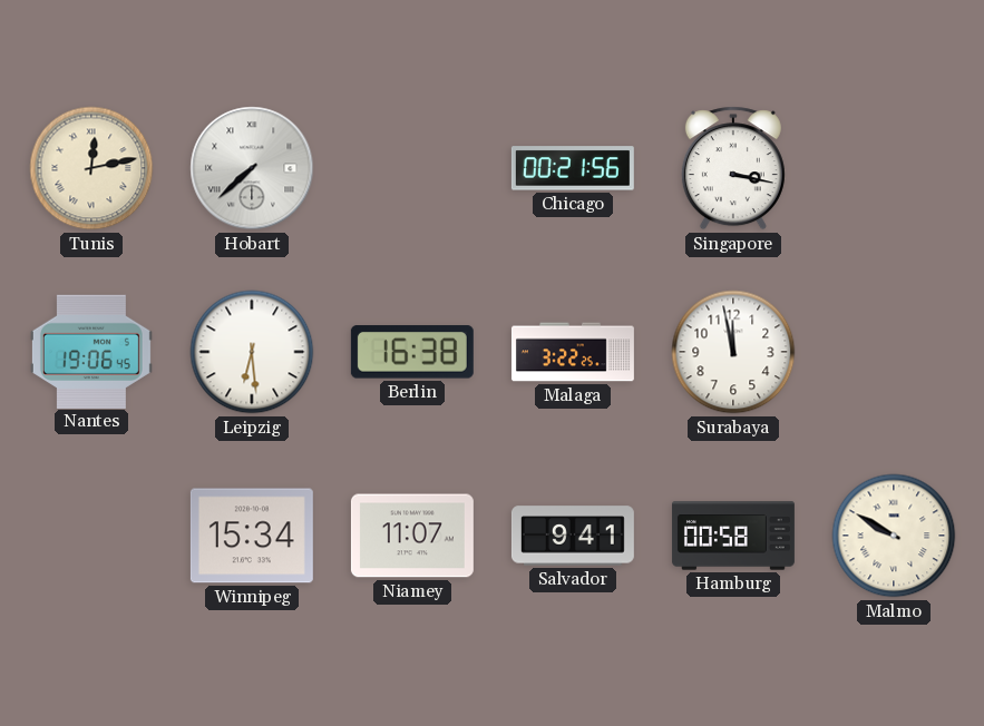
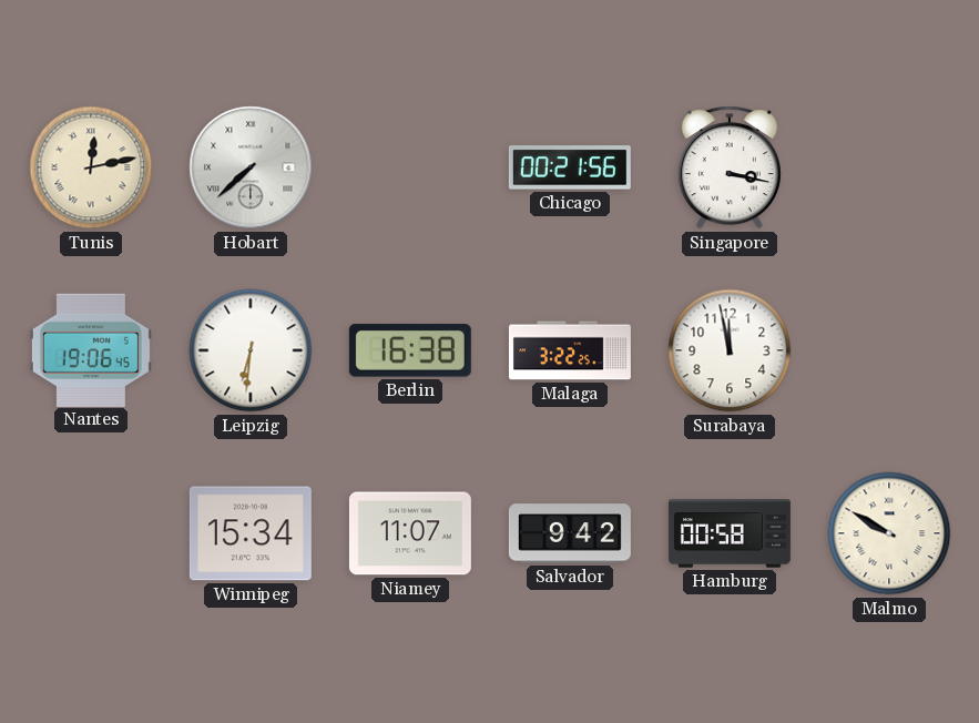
Leipzig: 6:29 -> 6:31
Salvador: 9:41 -> 9:42
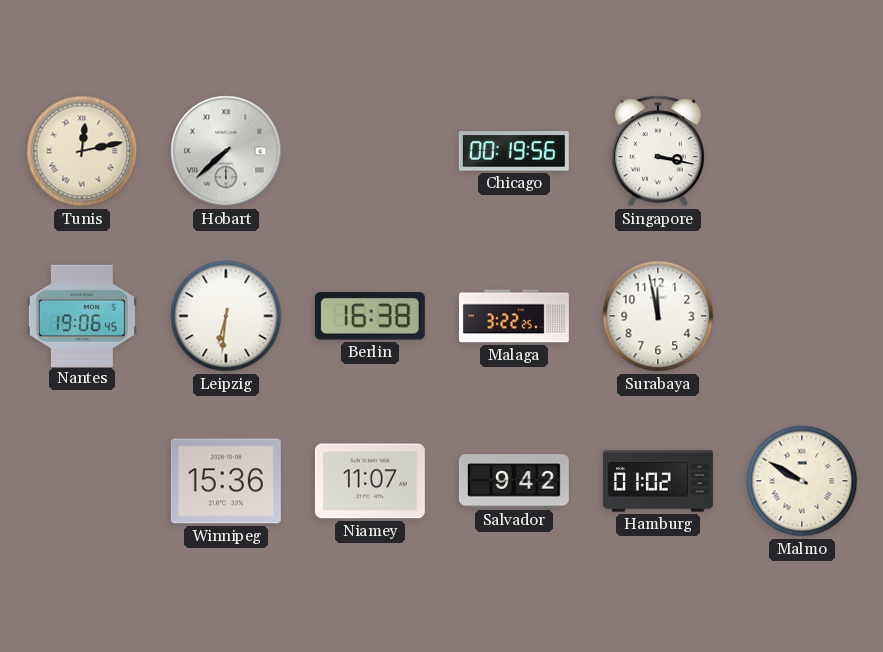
Chicago: 00:21 -> 00:19
Winnipeg: 15:34 -> 15:36
Hamburg: 00:58 -> 01:02
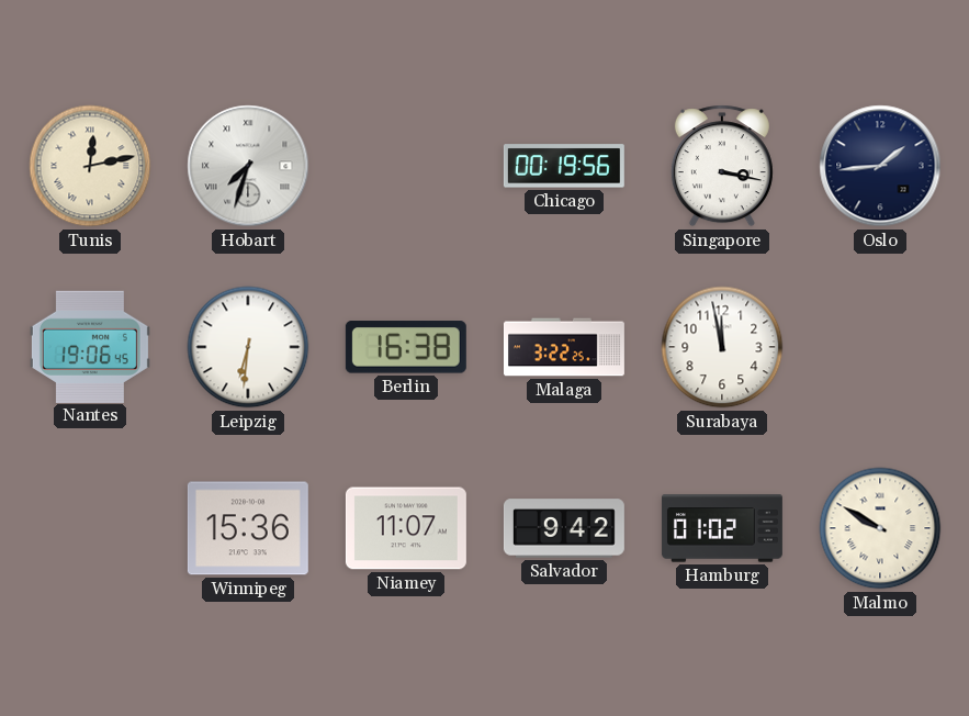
Hobart: 7:38 -> 7:33
Oslo: none -> 1:44
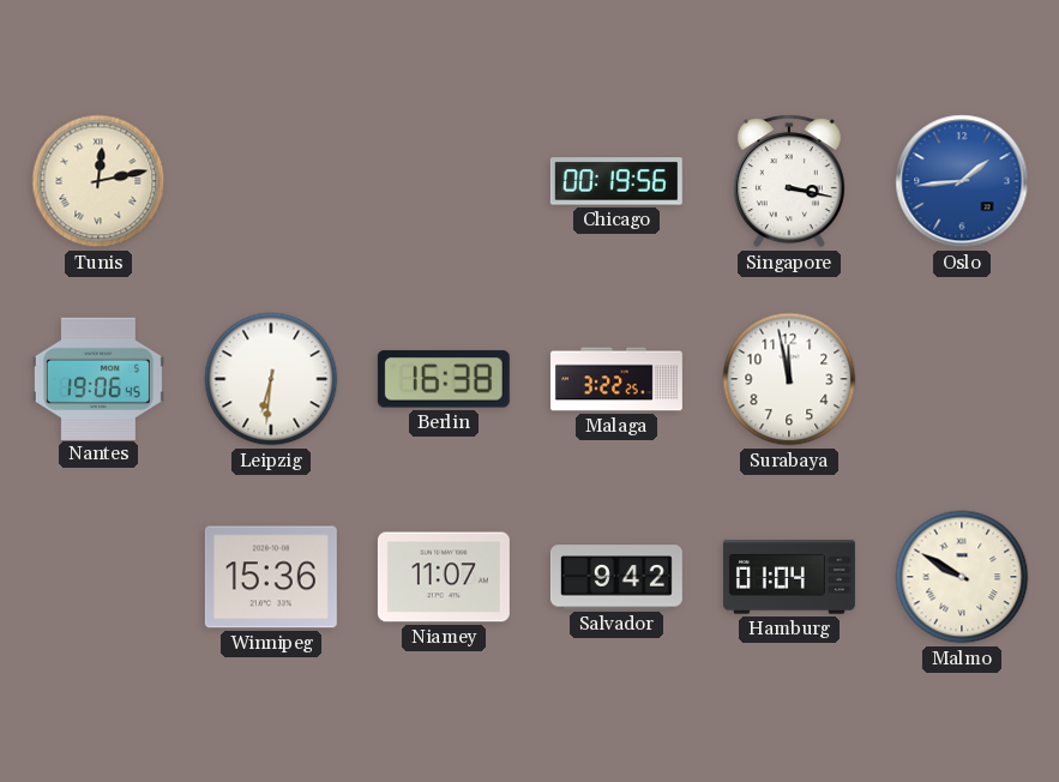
Hobart: 7:33 -> none
Oslo dial: navy -> blue
Hamburg: 01:02 -> 01:04
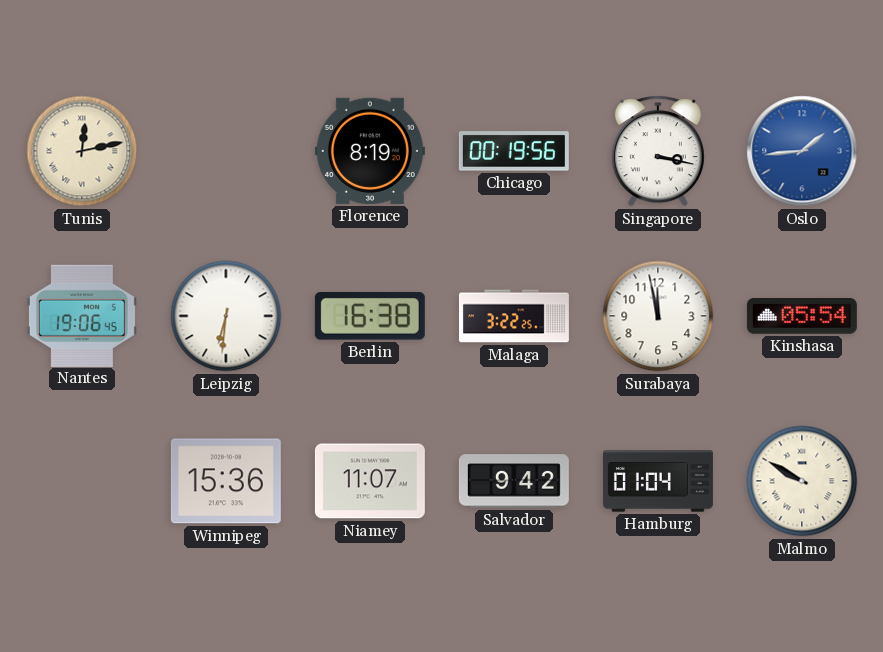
Florence: none -> 8:19
Kinshasa: none -> 05:54
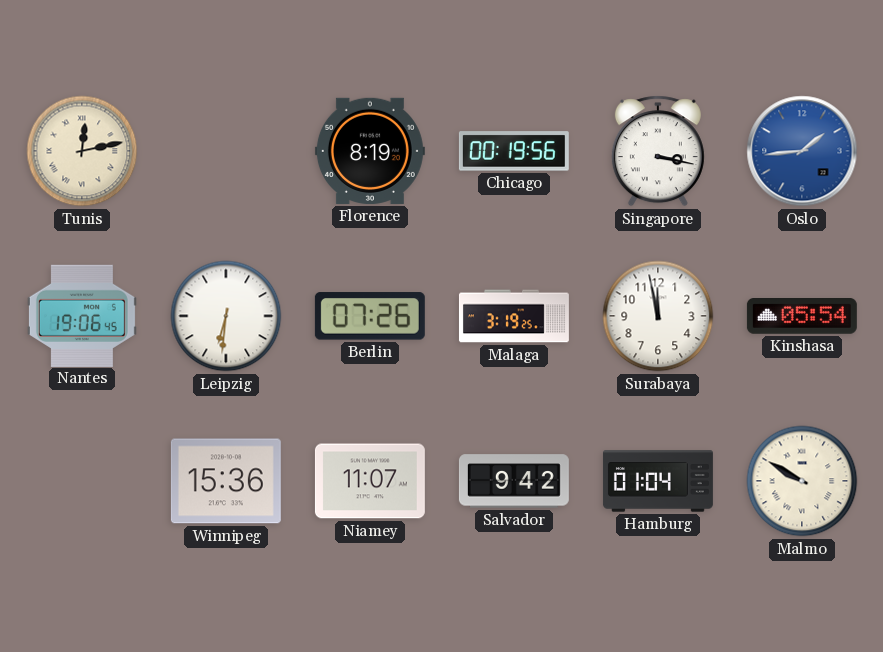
Berlin: 16:38 -> 07:26
Malaga: 3:22 -> 3:19
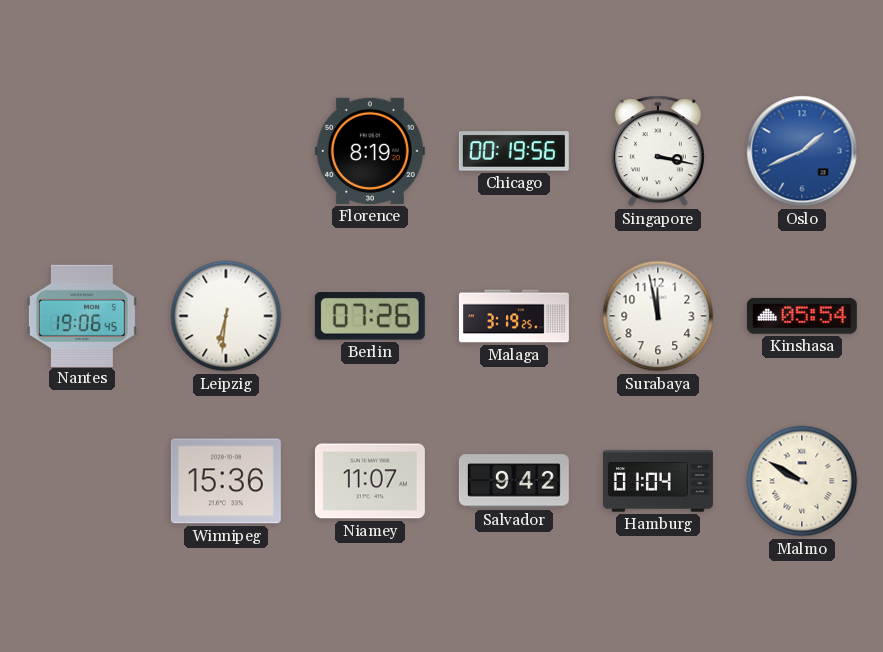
Tunis: 12:13 -> none
Oslo: 1:44 -> 1:41
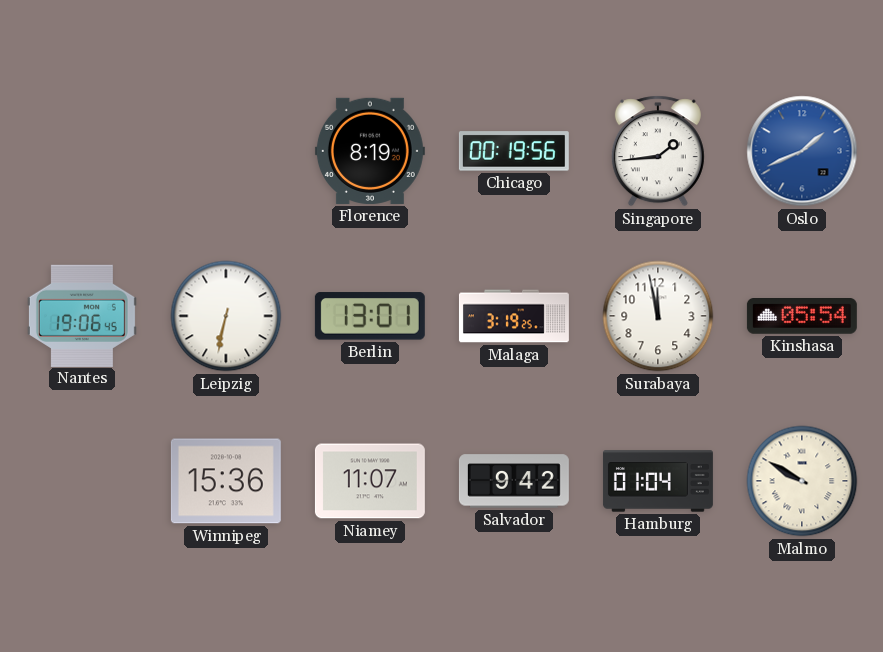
Singapore: 3:17 -> 1:44
Leipzig: 6:31 -> 6:32
Berlin: 07:26 -> 13:01
